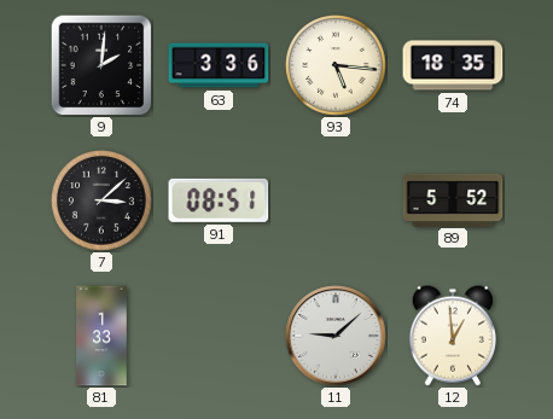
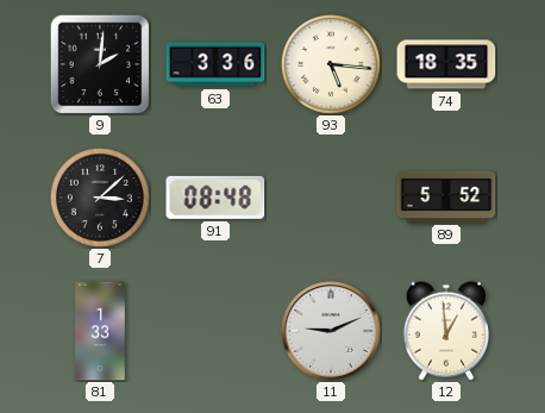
91: 08:51 -> 08:48
11: 9:08 -> 9:11
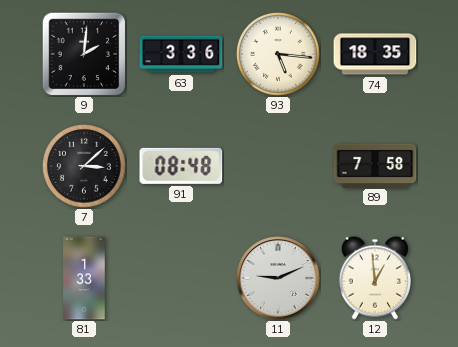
89: 5:52 -> 7:58
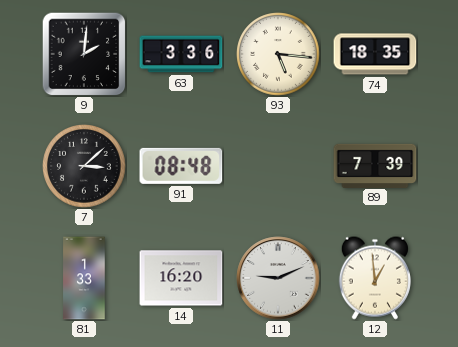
89: 7:58 -> 7:39
14: none -> 16:20
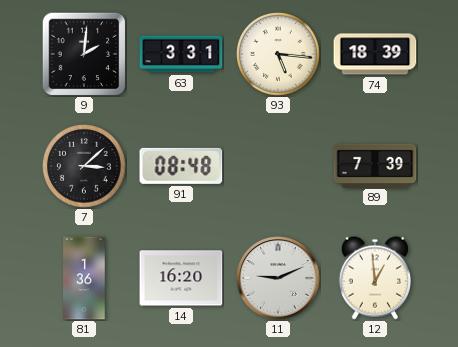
63: 3:36 -> 3:31
74: 18:35 -> 18:39
81: 1:33 -> 1:36
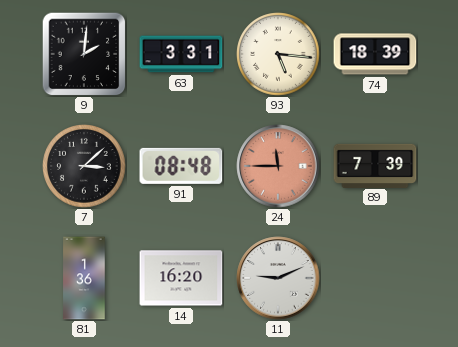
24: none -> 11:45
12: 12:59 -> none
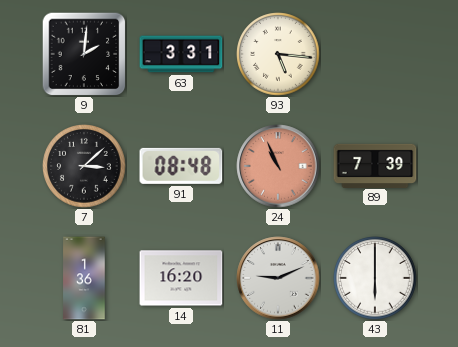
74: 18:39 -> none
24: 11:45 -> 10:56
43: none -> 6:00
